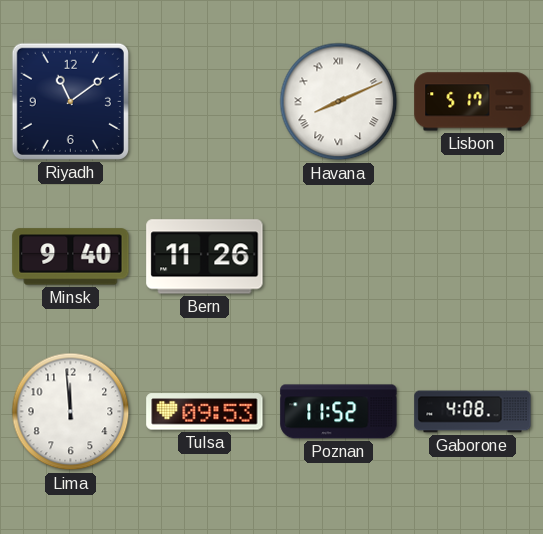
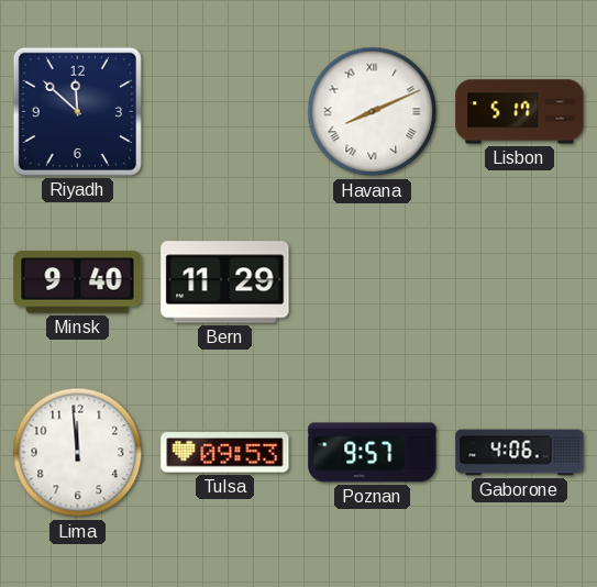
Riyadh: 11:09 -> 11:52
Bern: 11:26 -> 11:29
Poznan: 11:52 -> 9:57
Gaborone: 4:08 -> 4:06
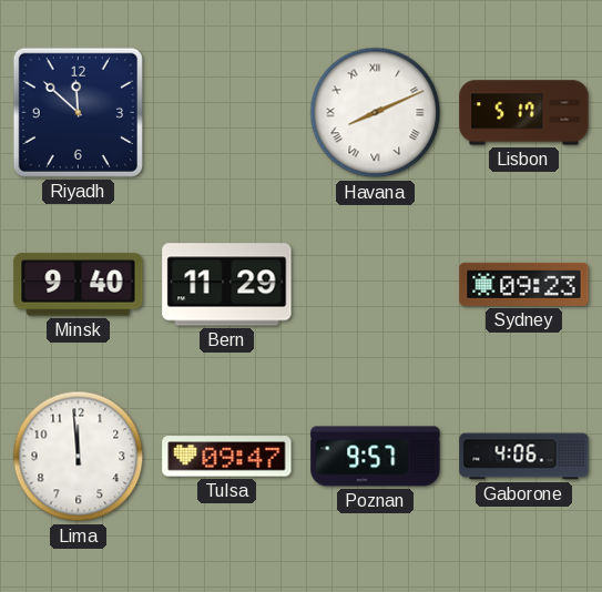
Sydney: none -> 09:23
Tulsa: 09:53 -> 09:47
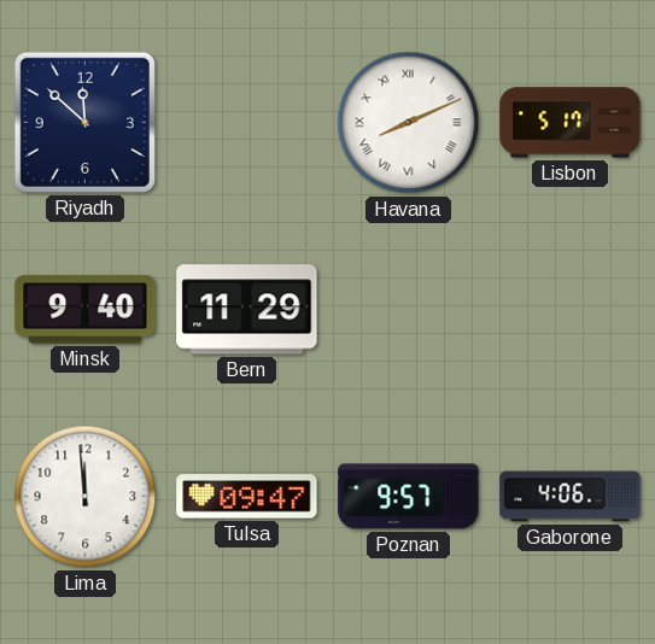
Sydney: 09:23 -> none
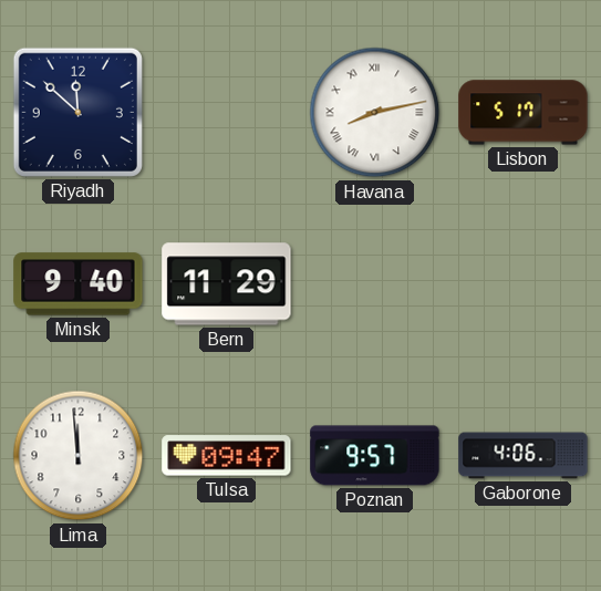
Havana: 8:11 -> 8:13
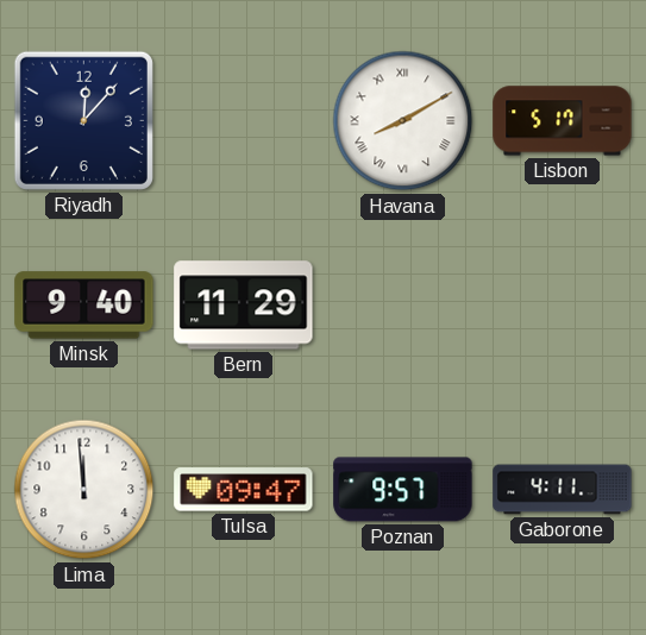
Riyadh: 11:52 -> 12:07
Havana: 8:13 -> 8:10
Gaborone: 4:06 -> 4:11
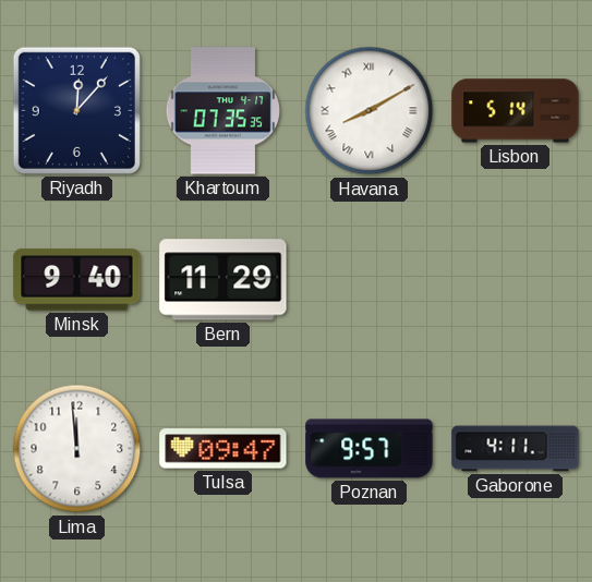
Khartoum: none -> 07:35
Lisbon: 5:17 -> 5:14
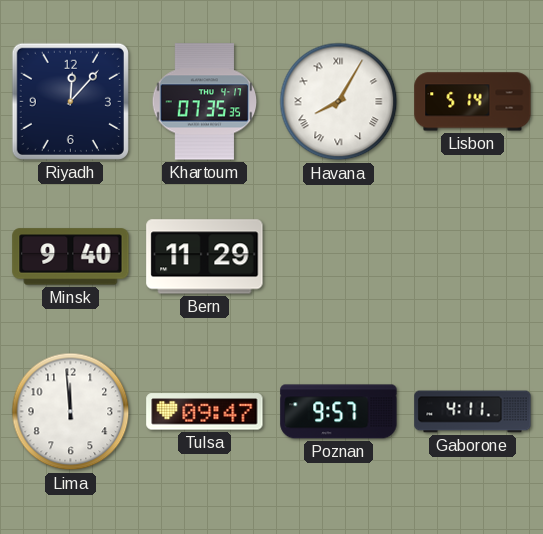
Havana: 8:10 -> 8:05
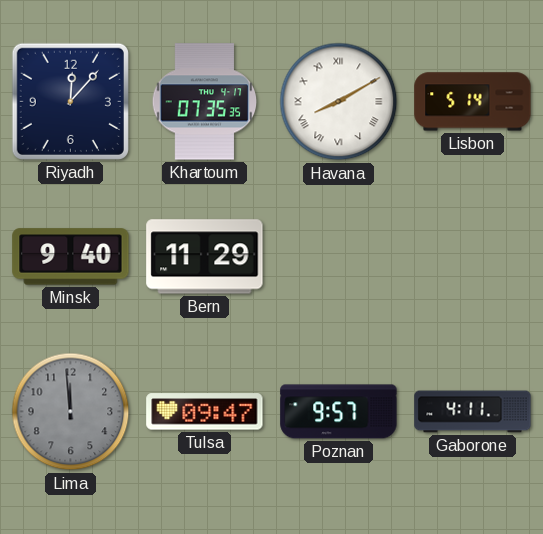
Havana: 8:05 -> 8:10
Lima dial: white -> grey
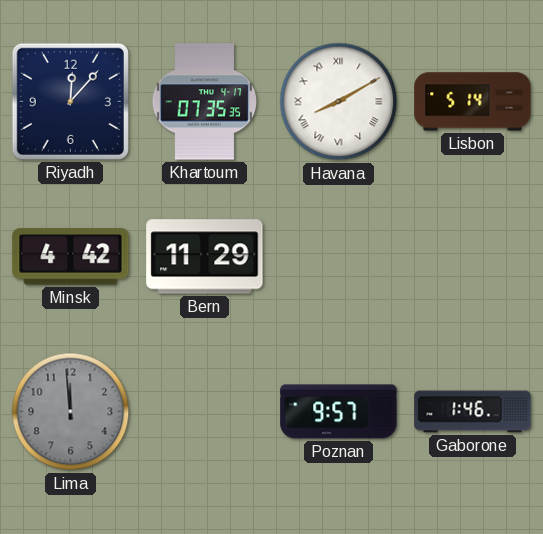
Minsk: 9:40 -> 4:42
Tulsa: 09:47 -> none
Gaborone: 4:11 -> 1:46
